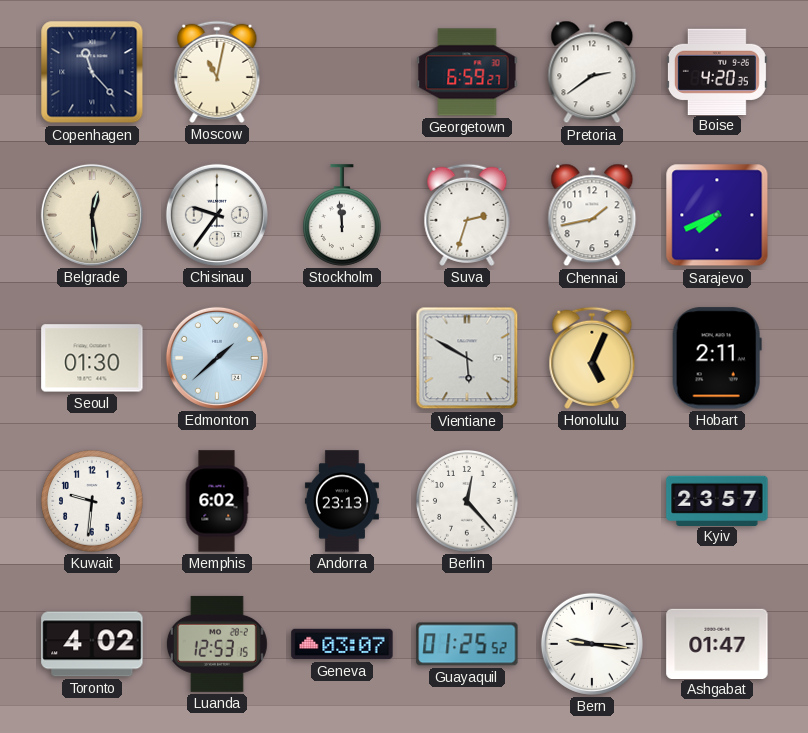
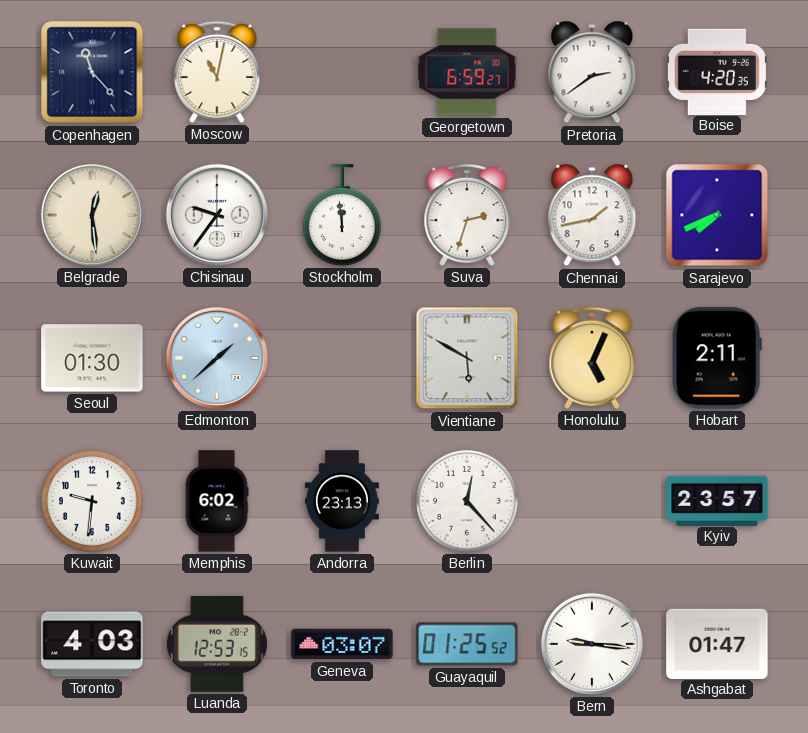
Toronto: 4:02 -> 4:03
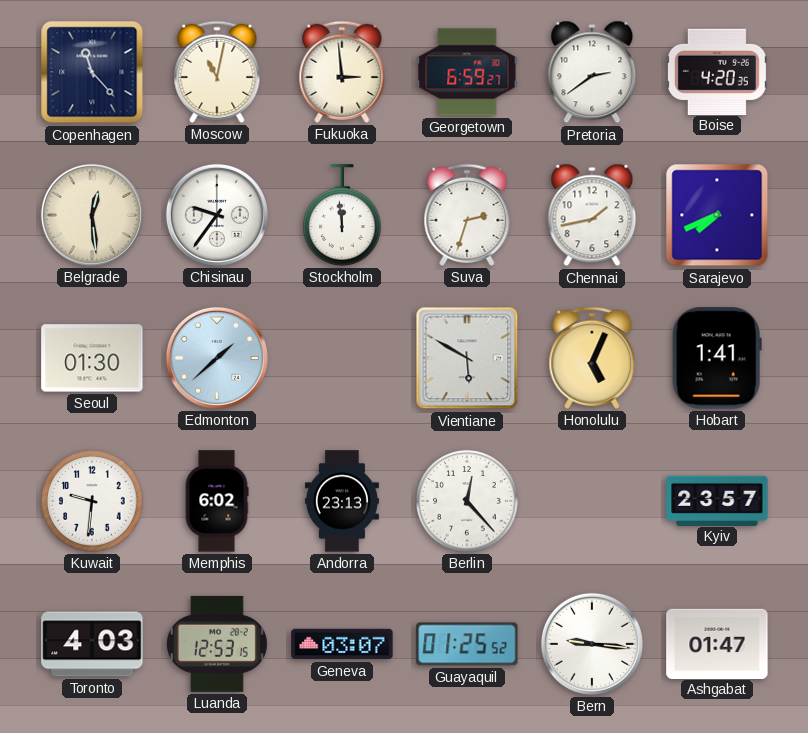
Fukuoka: none -> 2:59
Hobart: 2:11 -> 1:41
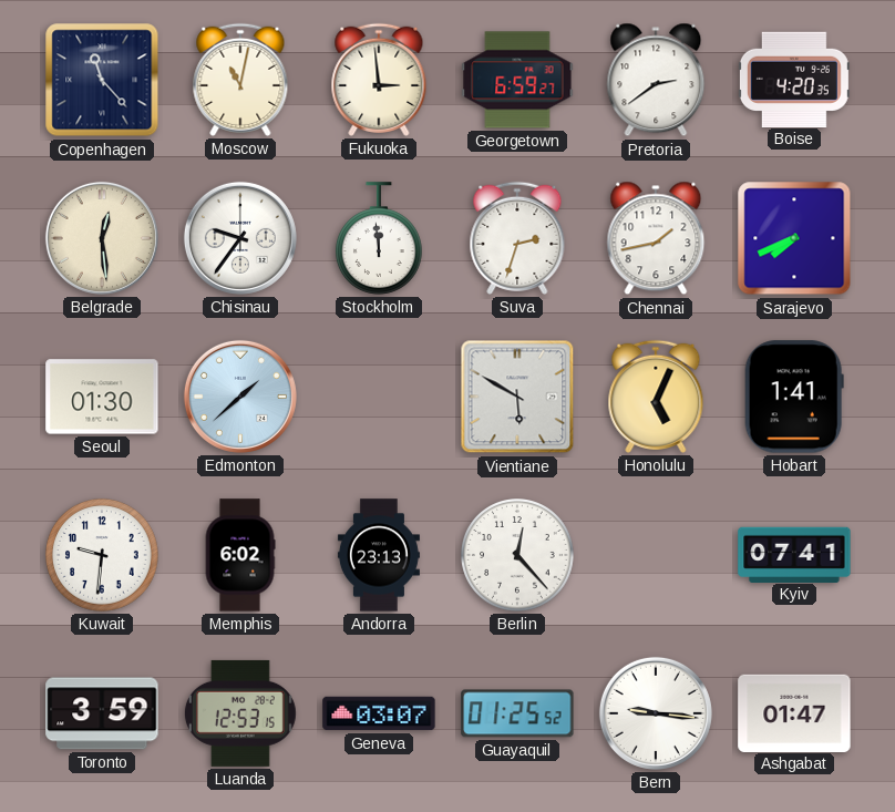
Kyiv: 23:57 -> 07:41
Toronto: 4:03 -> 3:59
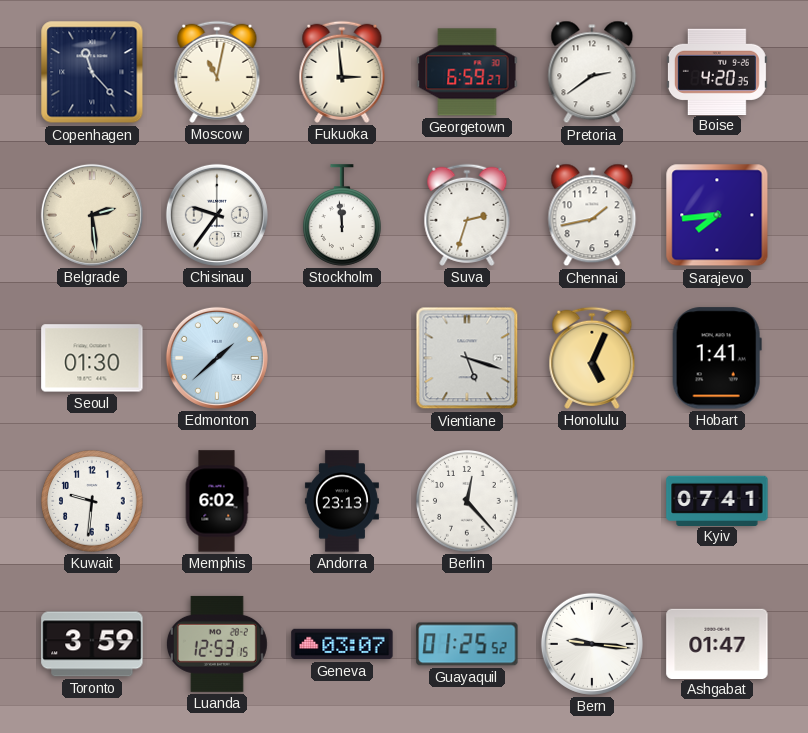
Belgrade: 12:29 -> 2:29
Sarajevo: 7:41 -> 7:44
Vientiane: 5:50 -> 5:18
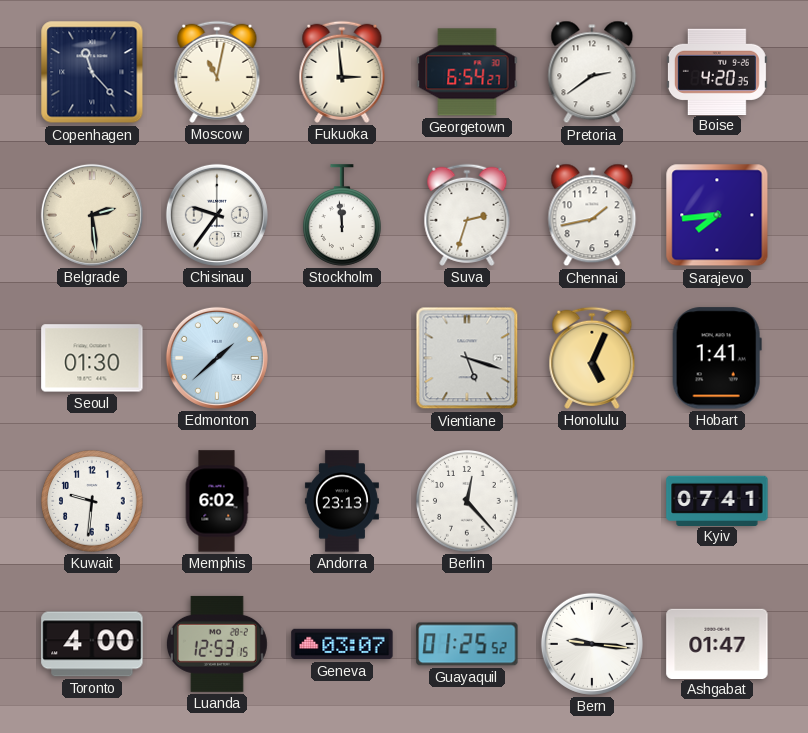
Georgetown: 6:59 -> 6:54
Toronto: 3:59 -> 4:00
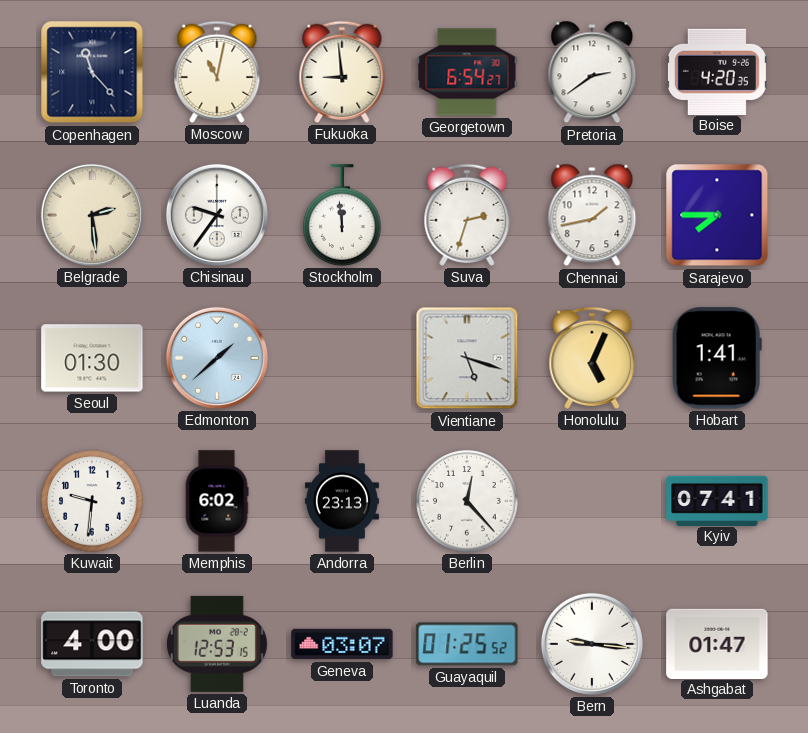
Fukuoka: 2:59 -> 8:59
Sarajevo: 7:44 -> 7:45
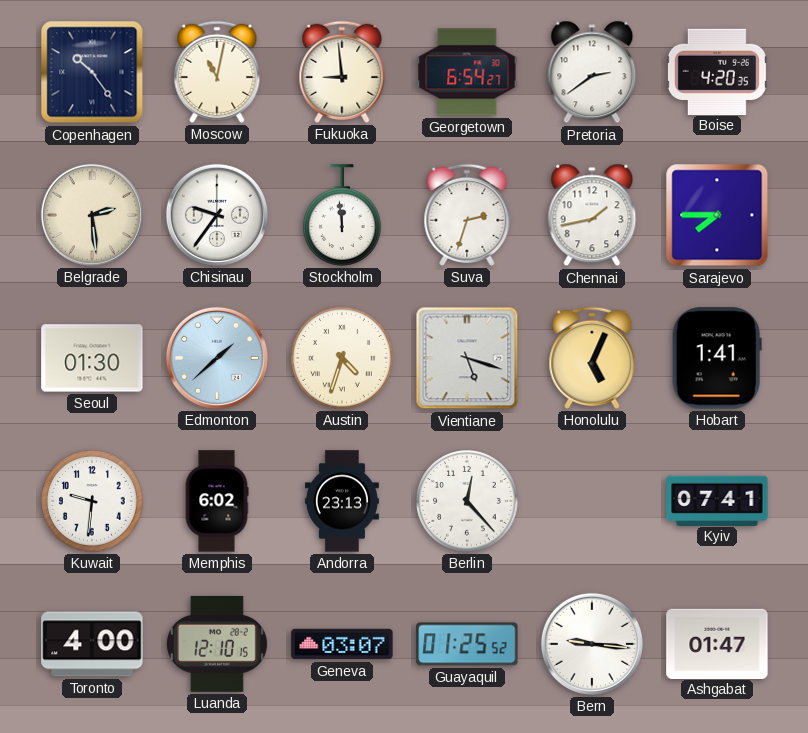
Copenhagen: 11:23 -> 10:24
Austin: none -> 4:33
Luanda: 12:53 -> 12:10
